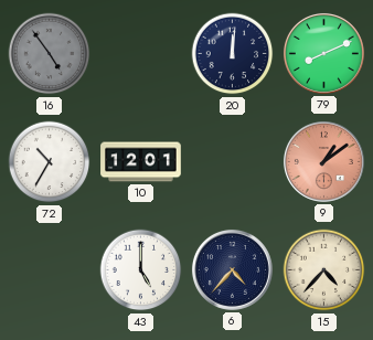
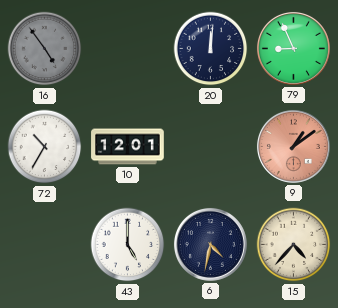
79: 8:11 -> 8:56
6: 4:37 -> 4:32
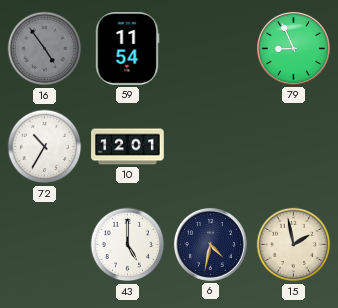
59: none -> 11:54
20: 12:01 -> none
9: 1:09 -> none
15: 4:37 -> 1:58
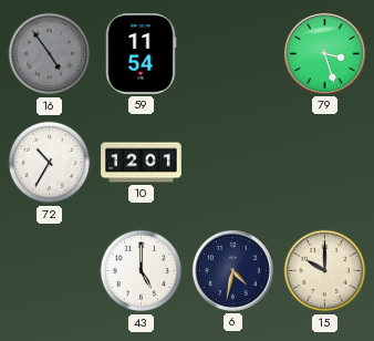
79: 8:56 -> 3:27
15: 1:58 -> 10:00
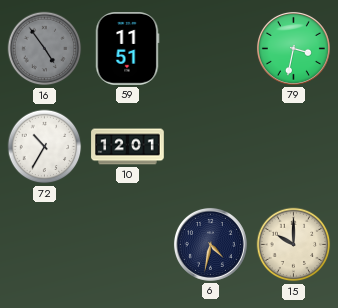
59: 11:54 -> 11:51
79: 3:27 -> 3:32
43: 5:00 -> none
